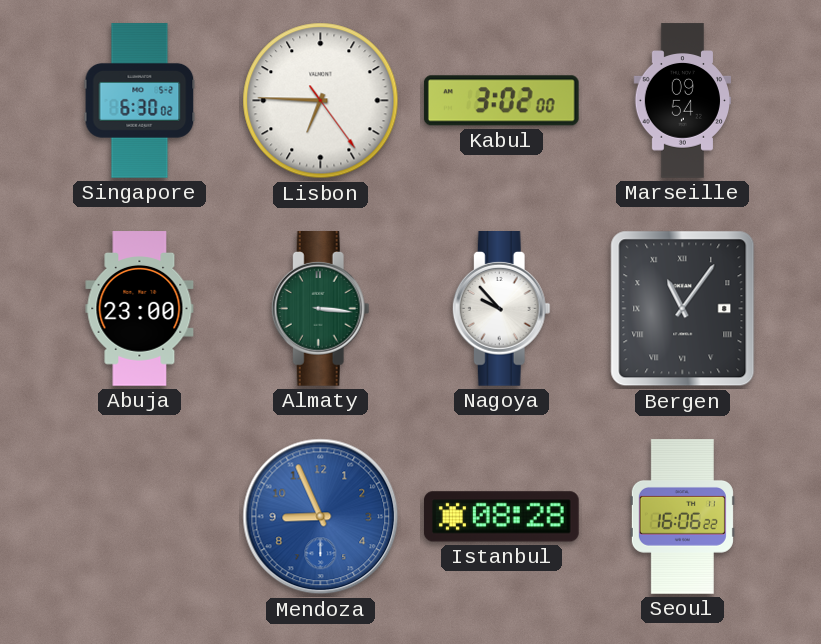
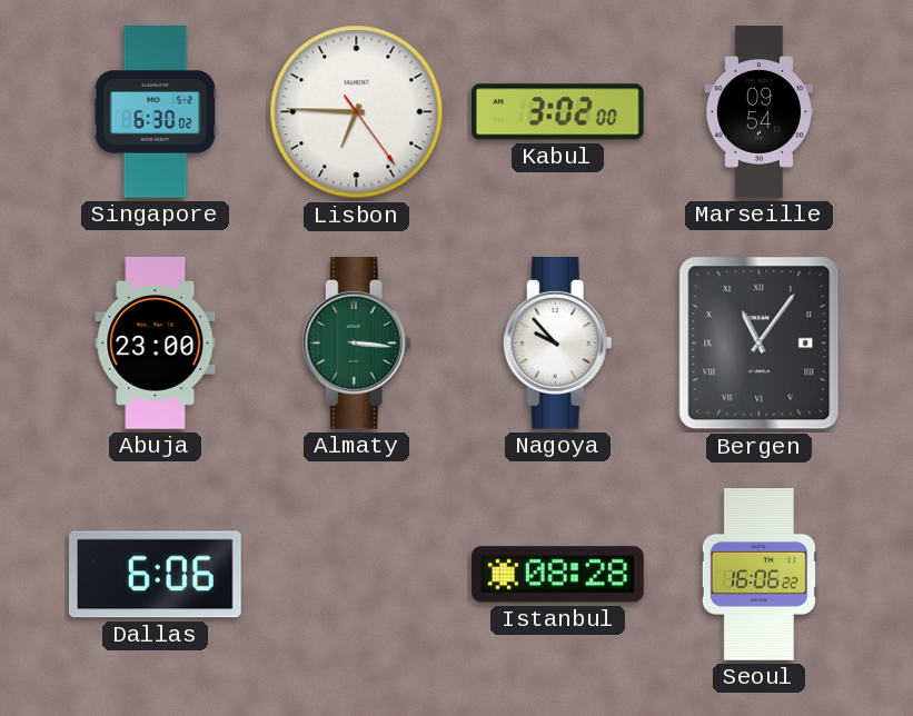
Dallas: none -> 6:06
Mendoza: 8:56 -> none
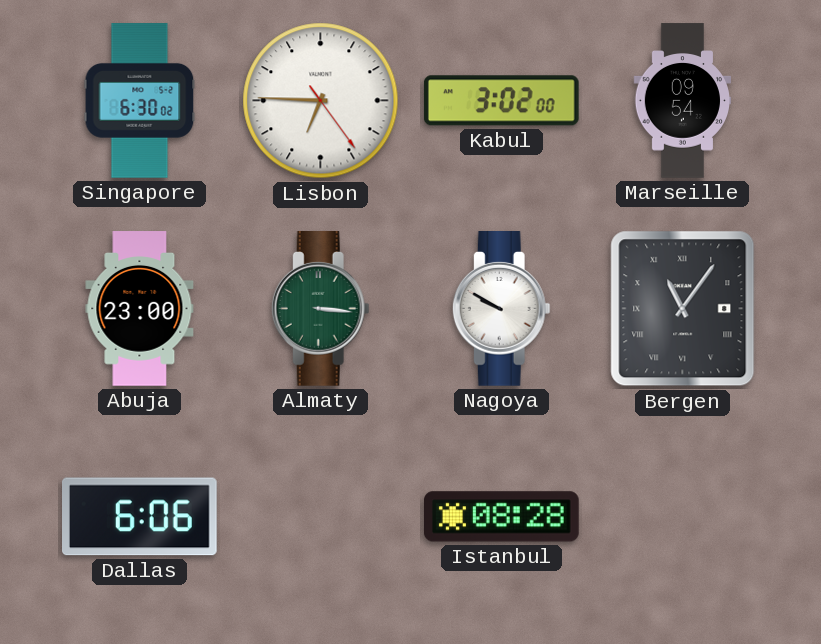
Nagoya: 9:53 -> 9:50
Seoul: 16:06 -> none
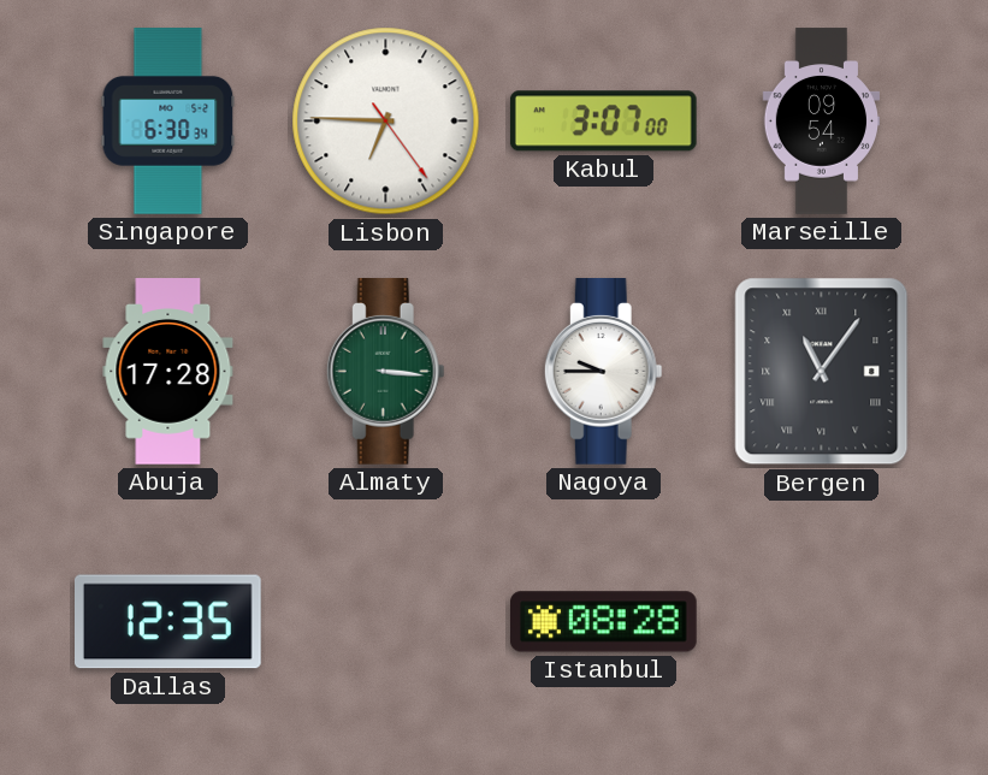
Singapore: 6:30:02 -> 6:30:34
Kabul: 3:02 -> 3:07
Abuja: 23:00 -> 17:28
Nagoya: 9:50 -> 9:45
Dallas: 6:06 -> 12:35
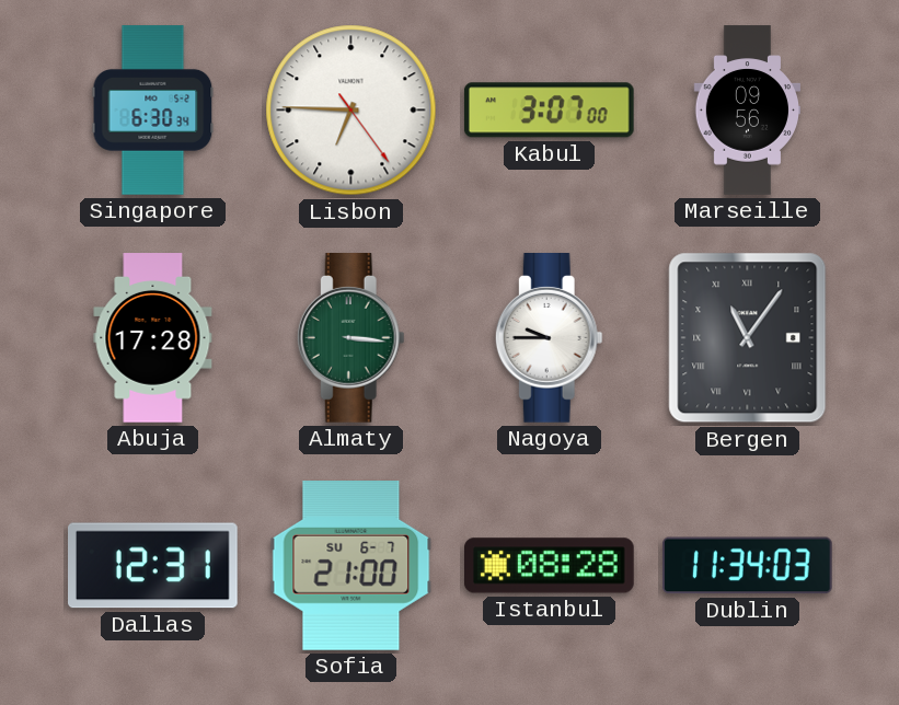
Marseille: 09:54 -> 09:56
Dallas: 12:35 -> 12:31
Sofia: none -> 21:00
Dublin: none -> 11:34
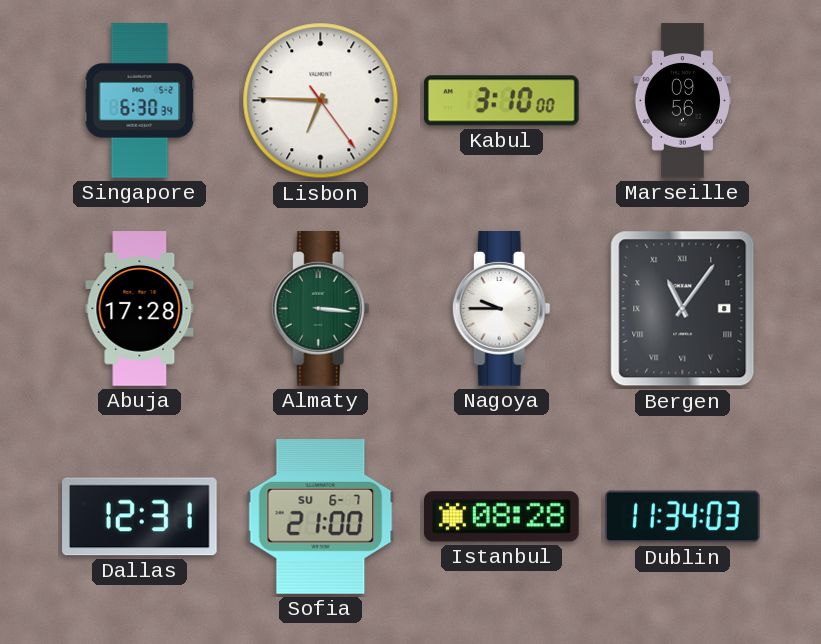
Kabul: 3:07 -> 3:10
